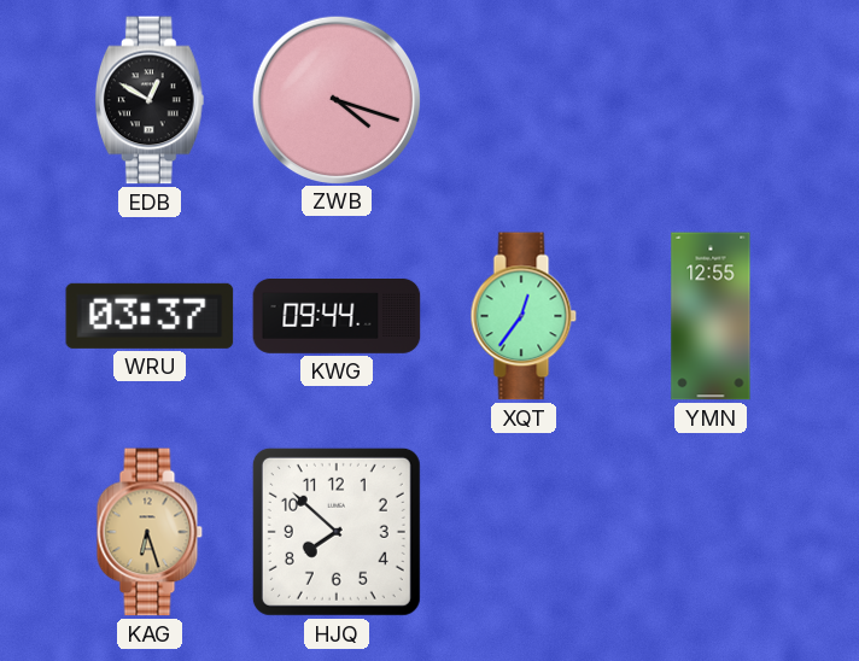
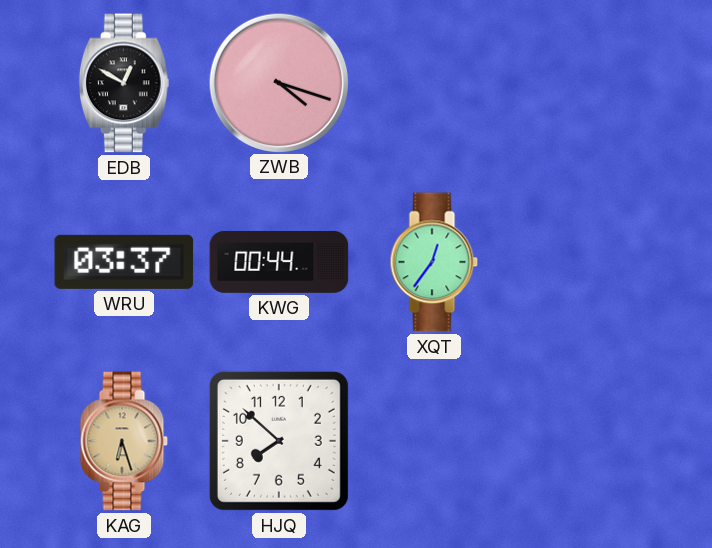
KWG: 09:44 -> 00:44
YMN: 12:55 -> none
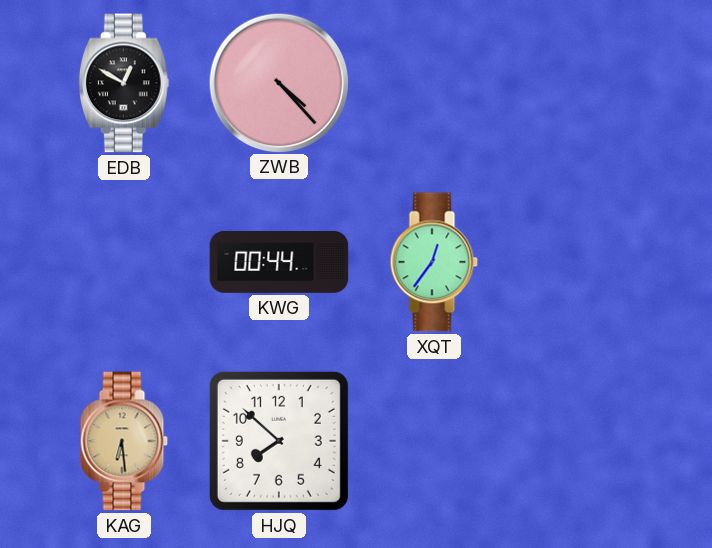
ZWB: 4:18 -> 4:23
WRU: 03:37 -> none
KAG: 6:27 -> 6:29
